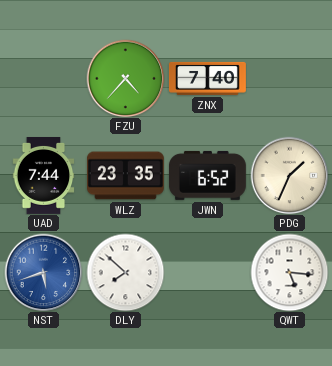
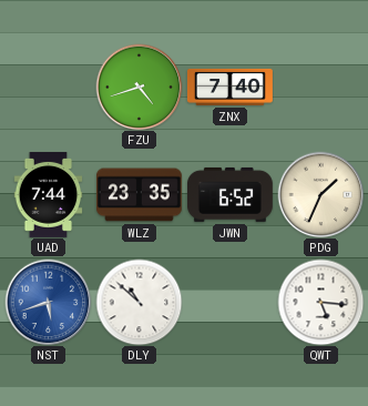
FZU: 4:37 -> 4:42
DLY: 7:52 -> 10:52
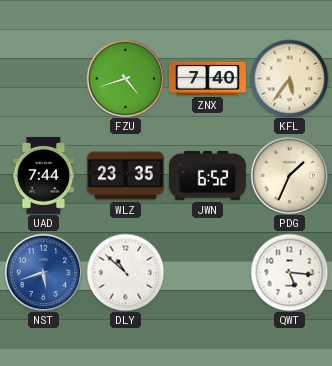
KFL: none -> 5:36
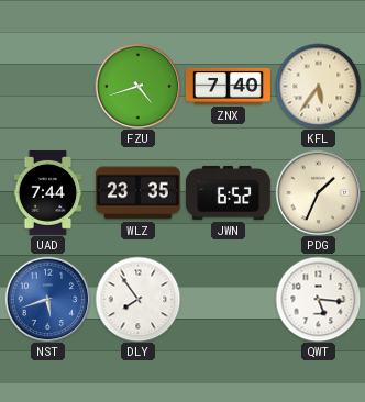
DLY: 10:52 -> 7:54
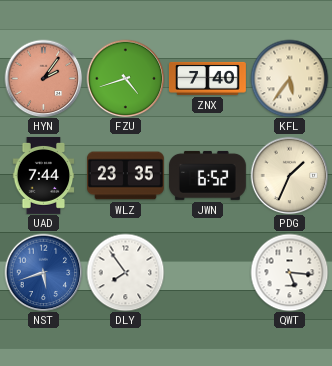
HYN: none -> 2:06
